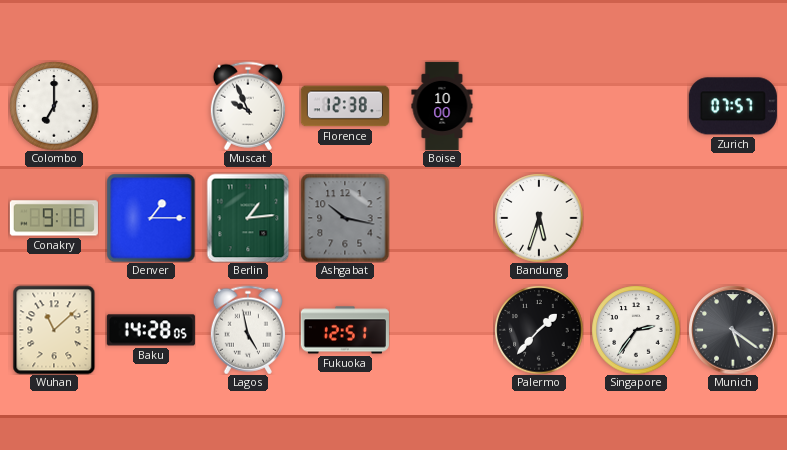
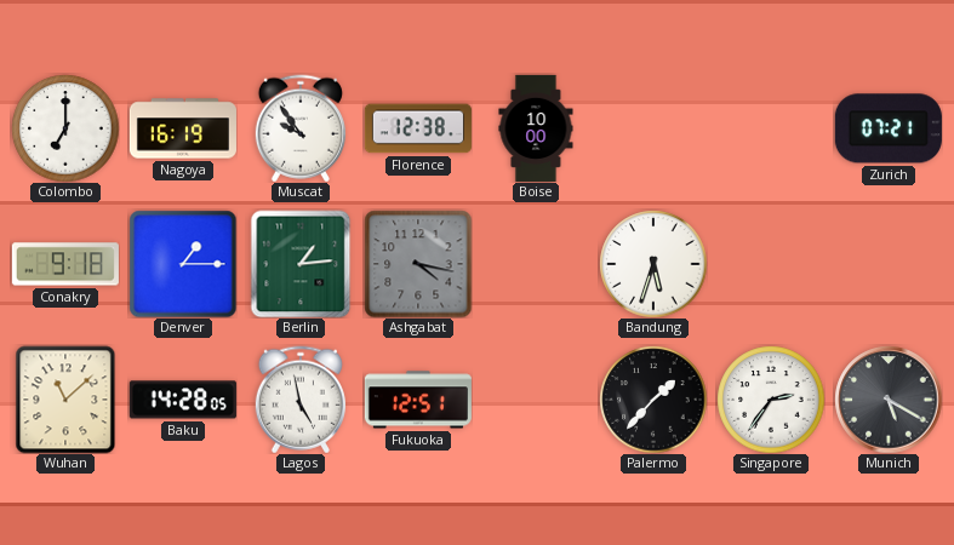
Nagoya: none -> 16:19
Muscat: 9:56 -> 9:54
Zurich: 07:57 -> 07:21
Ashgabat: 10:17 -> 4:17
Munich: 5:21 -> 5:20
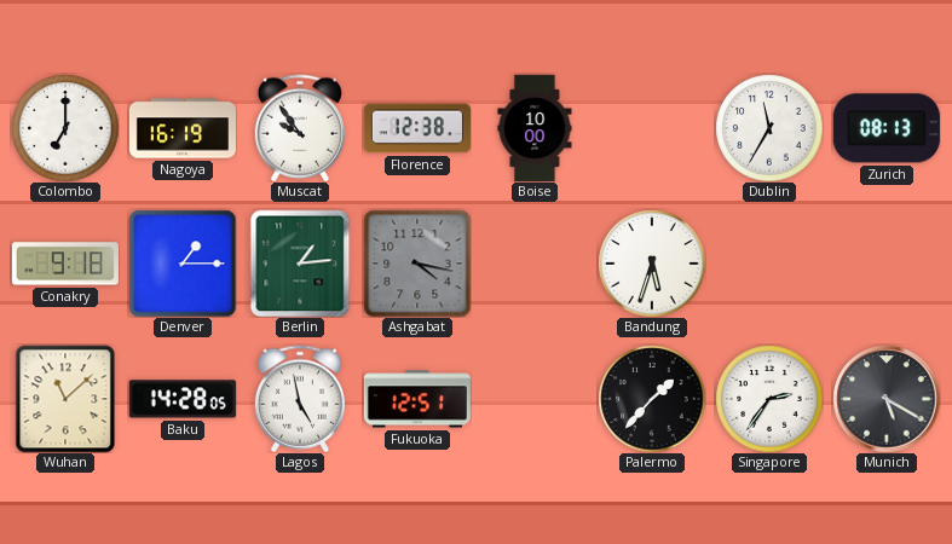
Dublin: none -> 11:35
Zurich: 07:21 -> 08:13
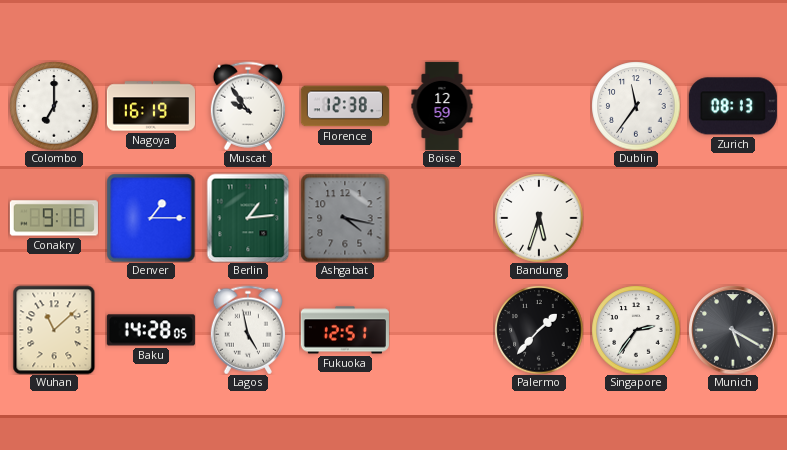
Boise: 10:00 -> 12:59
Dublin: 11:35 -> 11:36
